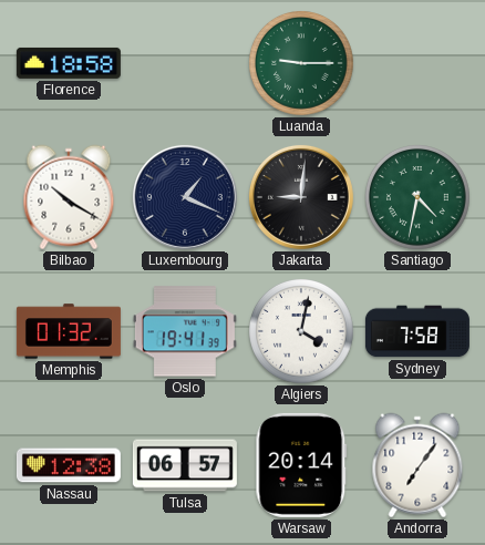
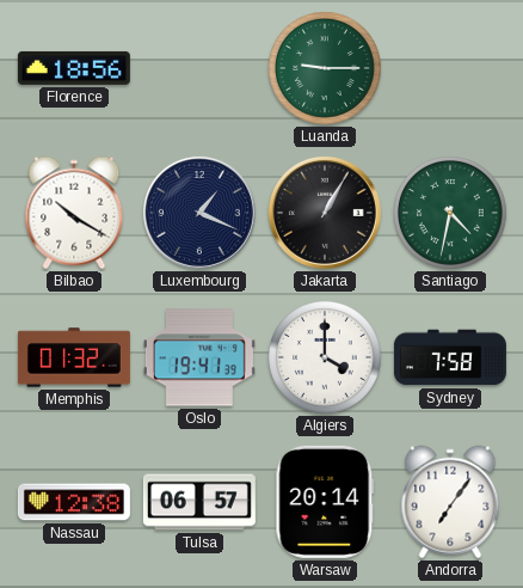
Florence: 18:58 -> 18:56
Jakarta: 9:01 -> 1:05
Algiers: 4:02 -> 4:00
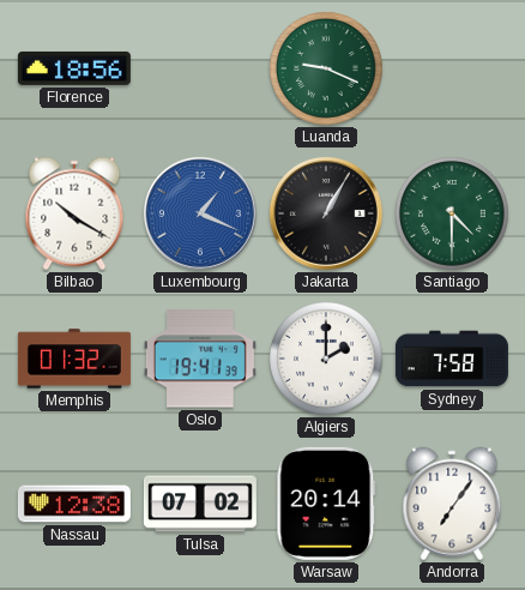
Luanda: 9:15 -> 9:19
Luxembourg dial: navy -> blue
Santiago: 4:32 -> 4:30
Algiers: 4:00 -> 2:00
Tulsa: 06:57 -> 07:02
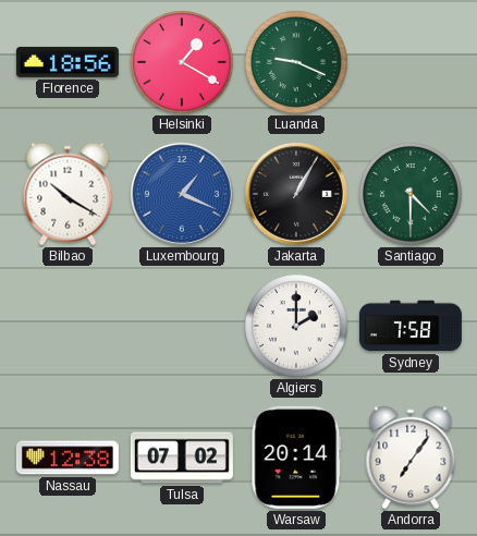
Helsinki: none -> 1:20
Memphis: 01:32 -> none
Oslo: 19:41 -> none
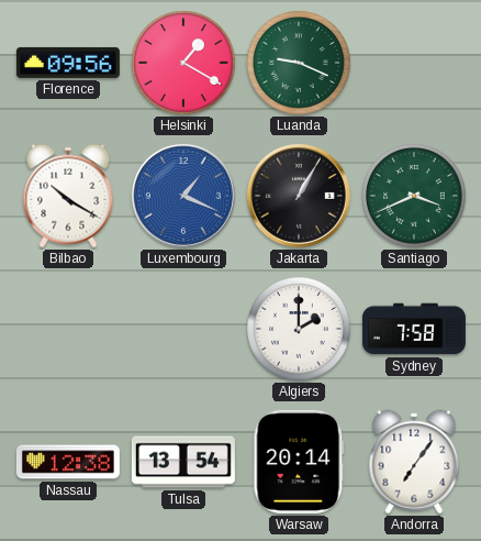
Florence: 18:56 -> 09:56
Santiago: 4:30 -> 3:41
Tulsa: 07:02 -> 13:54
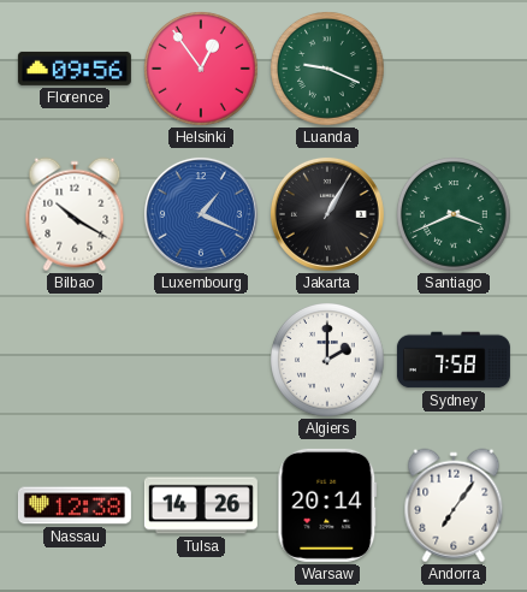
Helsinki: 1:20 -> 12:54
Tulsa: 13:54 -> 14:26
